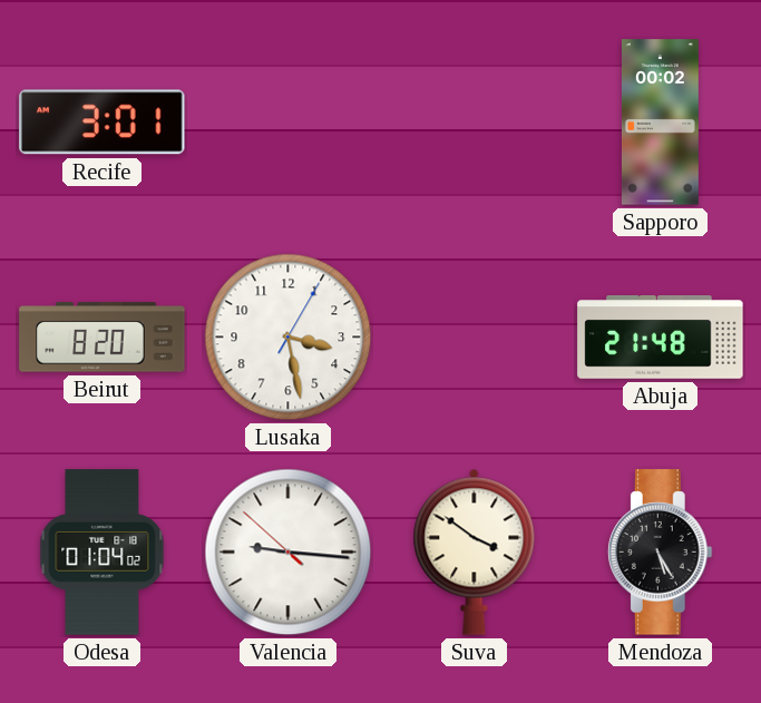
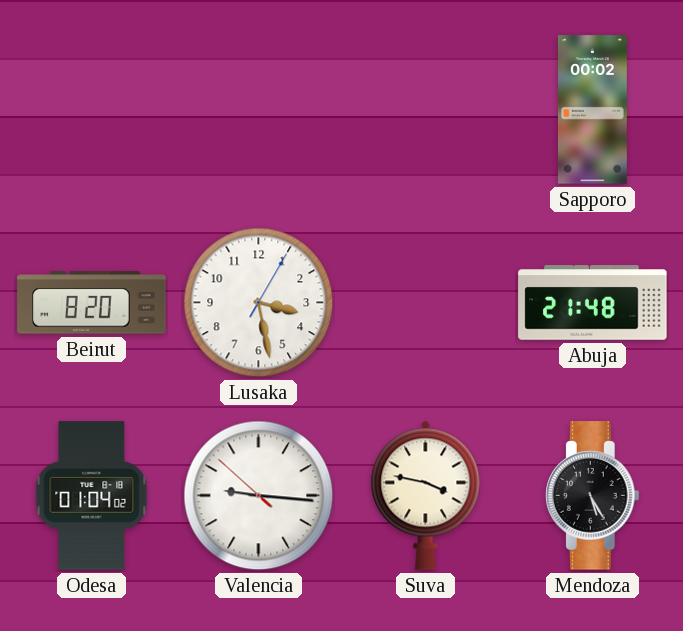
Recife: 3:01 -> none
Suva: 3:51 -> 3:47
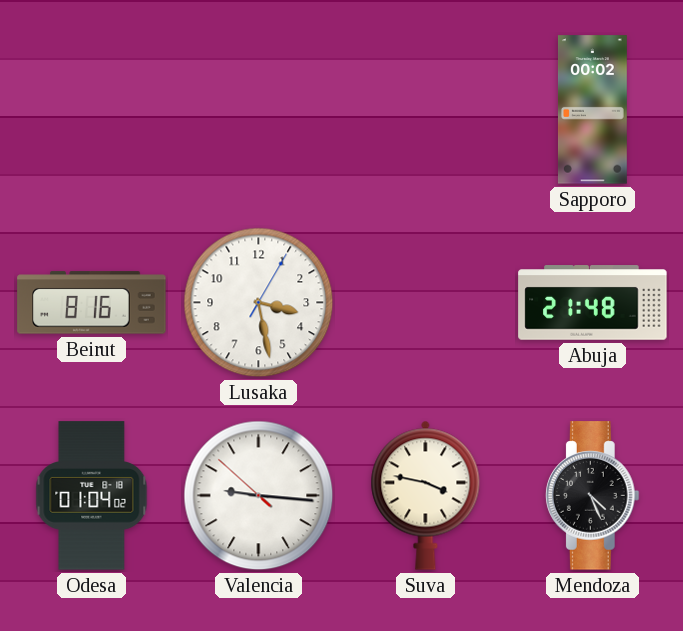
Beirut: 8:20 -> 8:16
Mendoza: 5:25 -> 4:26
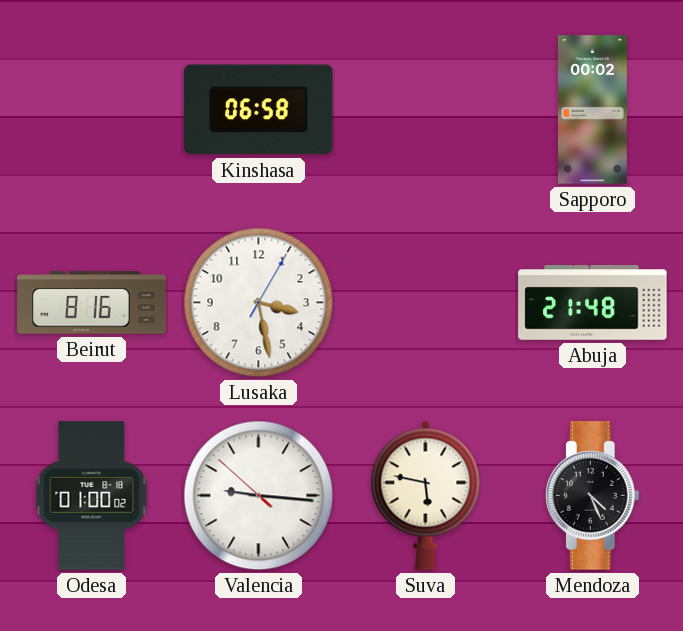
Kinshasa: none -> 06:58
Odesa: 01:04 -> 01:00
Suva: 3:47 -> 5:47
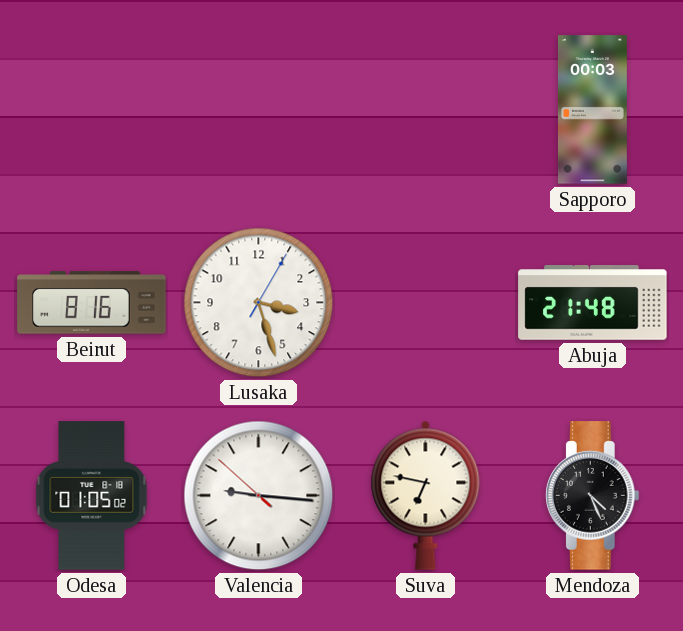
Kinshasa: 06:58 -> none
Sapporo: 00:02 -> 00:03
Lusaka: 3:28 -> 3:27
Odesa: 01:00 -> 01:05
Suva: 5:47 -> 6:47
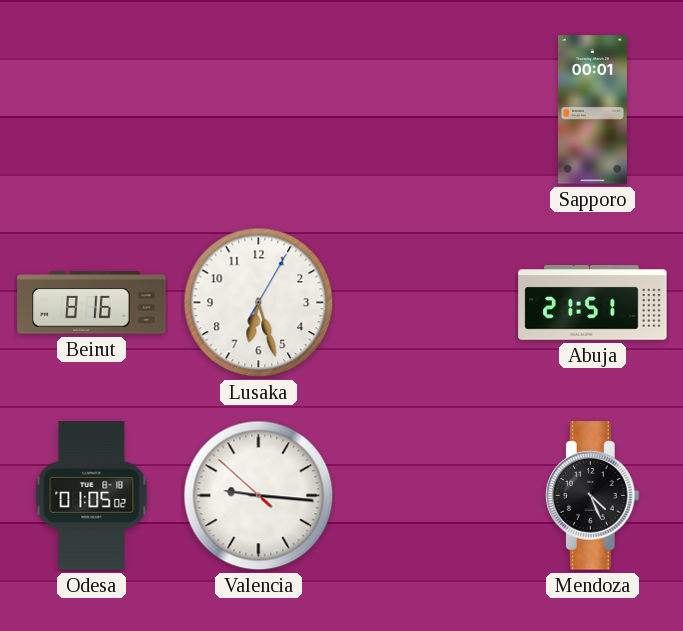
Sapporo: 00:03 -> 00:01
Lusaka: 3:27 -> 6:27
Abuja: 21:48 -> 21:51
Suva: 6:47 -> none
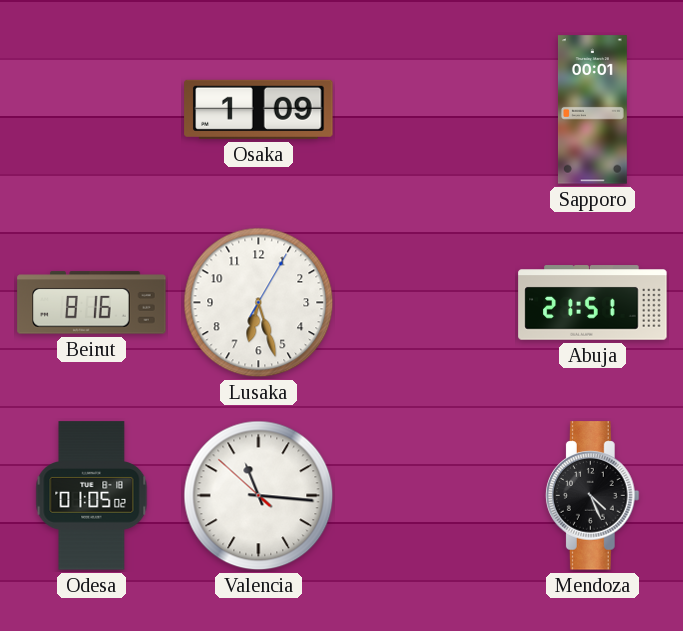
Osaka: none -> 1:09
Valencia: 9:15 -> 11:15
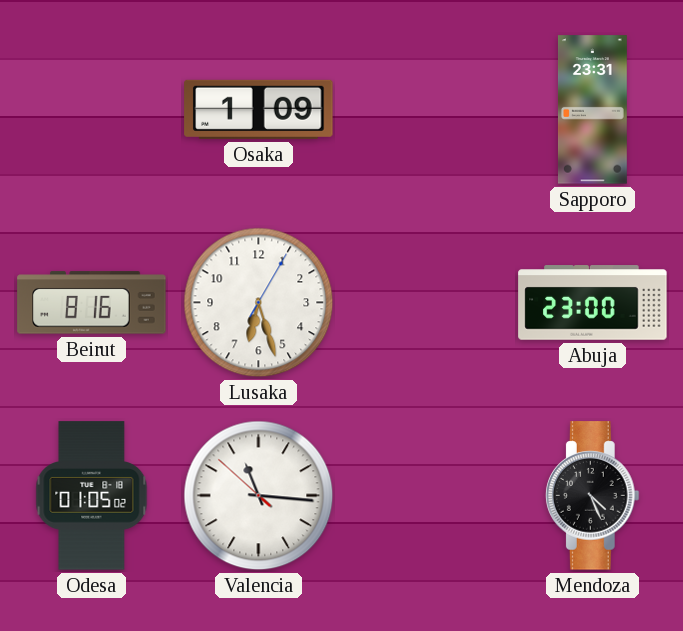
Sapporo: 00:01 -> 23:31
Abuja: 21:51 -> 23:00
